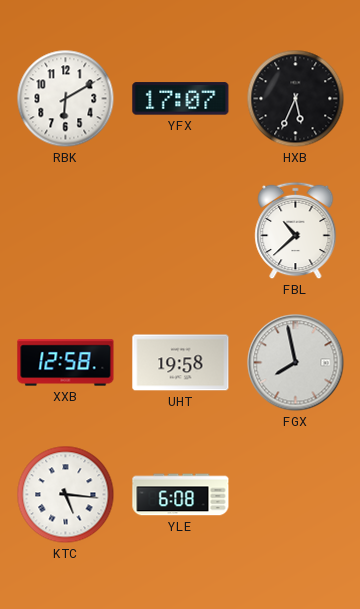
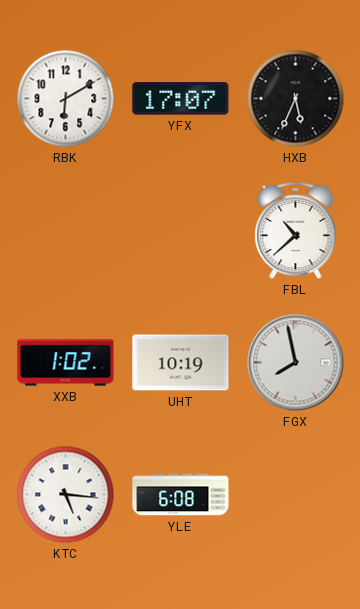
XXB: 12:58 -> 1:02
UHT: 19:58 -> 10:19
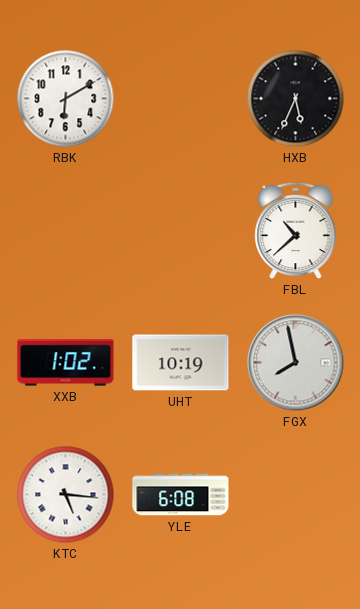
YFX: 17:07 -> none
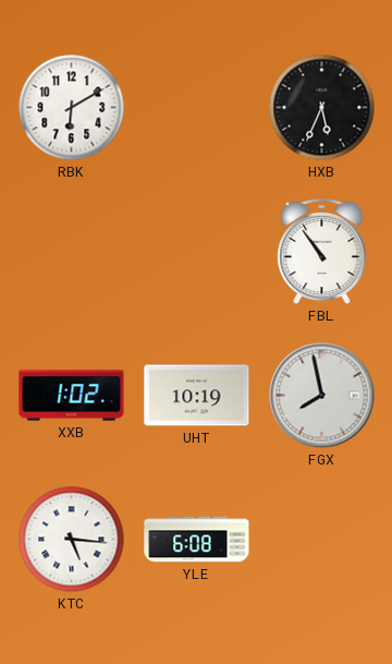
FBL: 10:38 -> 10:54
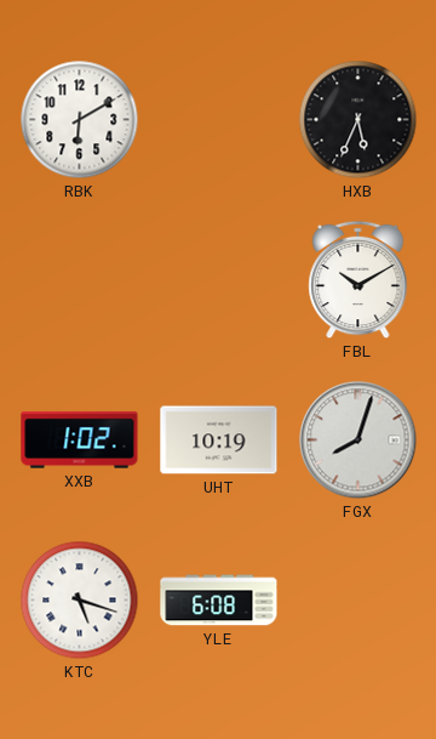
FBL: 10:54 -> 10:10
FGX: 7:58 -> 8:03
KTC: 5:16 -> 5:18
